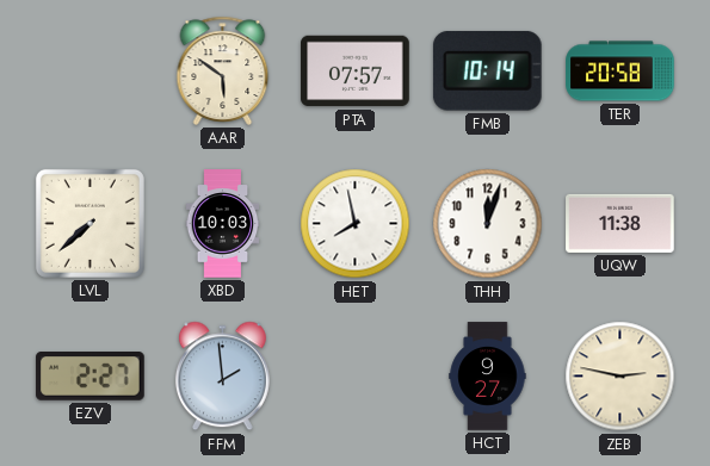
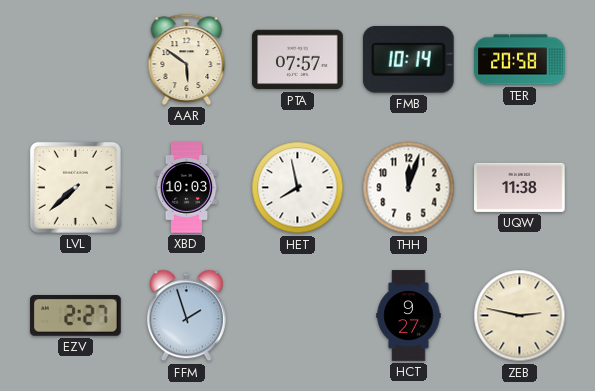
FFM: 1:59 -> 1:57
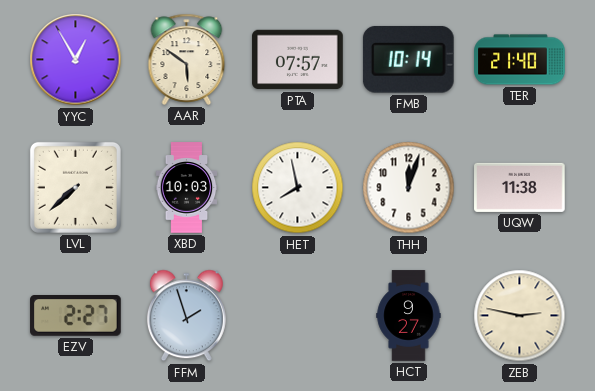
YYC: none -> 12:55
TER: 20:58 -> 21:40
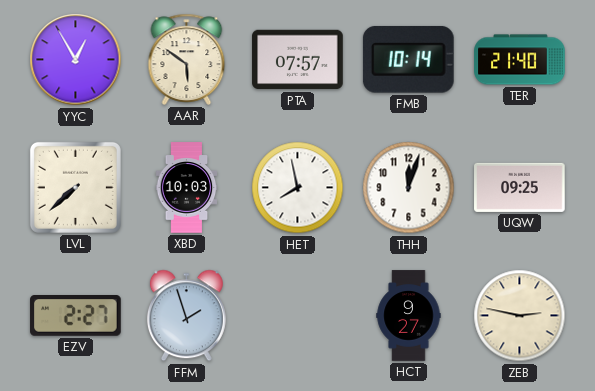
UQW: 11:38 -> 09:25
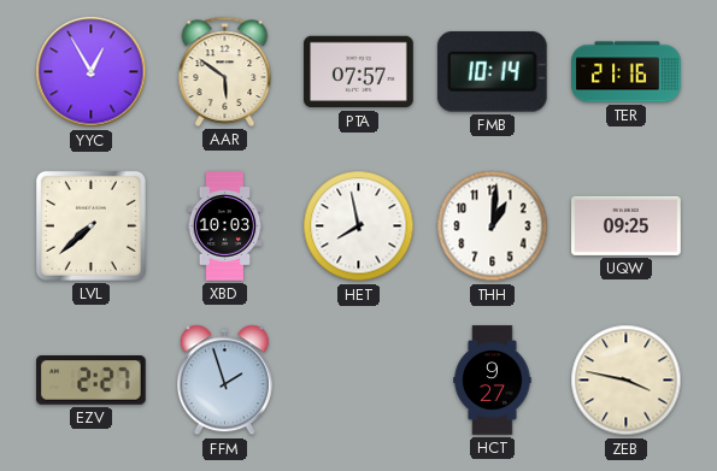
TER: 21:40 -> 21:16
THH: 12:03 -> 1:01
ZEB: 2:47 -> 3:47
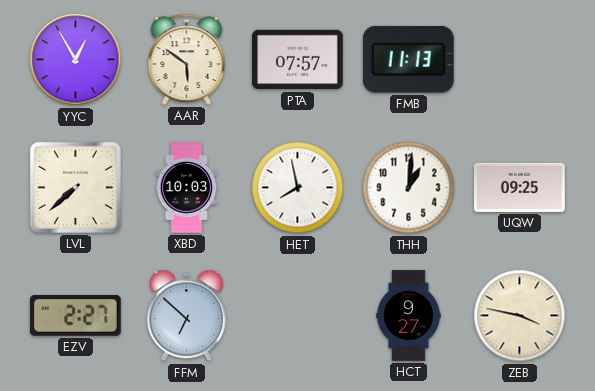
FMB: 10:14 -> 11:13
TER: 21:16 -> none
FFM: 1:57 -> 6:52
